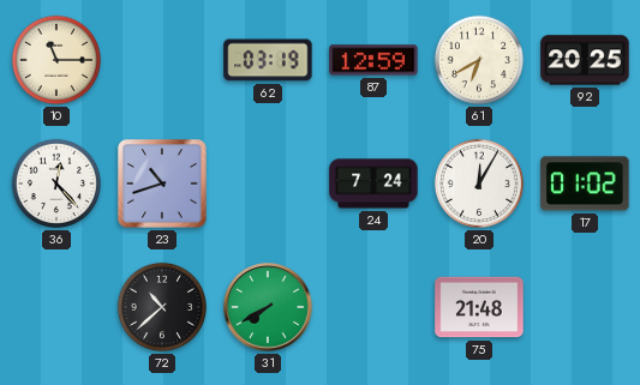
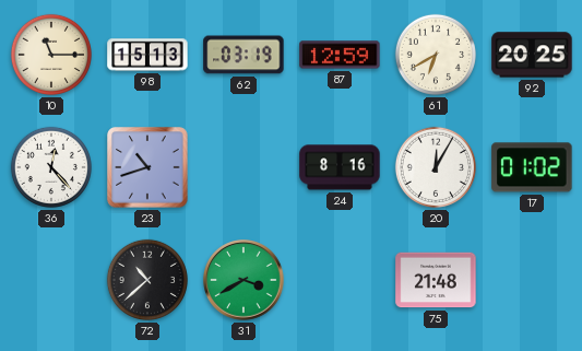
98: none -> 15:13
24: 7:24 -> 8:16
31: 7:40 -> 3:40
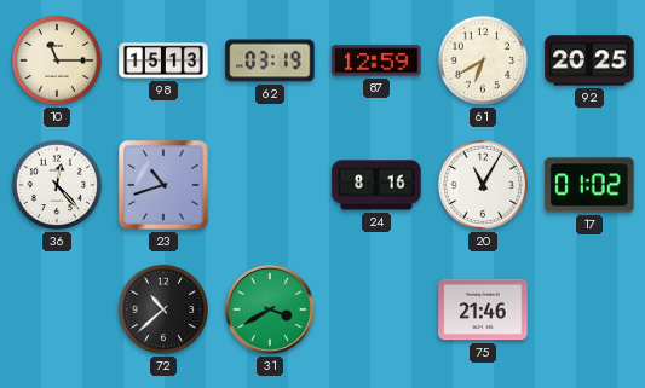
20: 12:05 -> 11:05
75: 21:48 -> 21:46
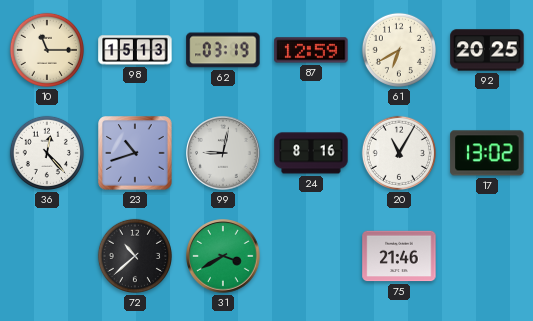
99: none -> 9:02
17: 01:02 -> 13:02
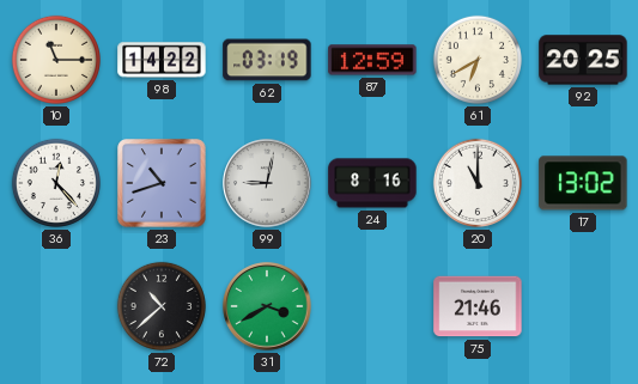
98: 15:13 -> 14:22
20: 11:05 -> 11:00
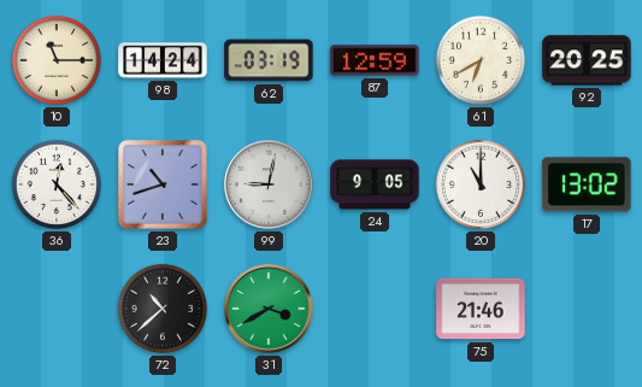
98: 14:22 -> 14:24
24: 8:16 -> 9:05
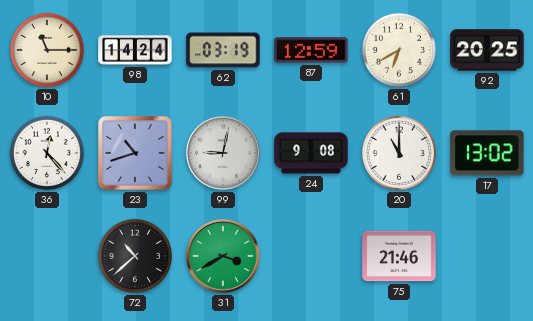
24: 9:05 -> 9:08
